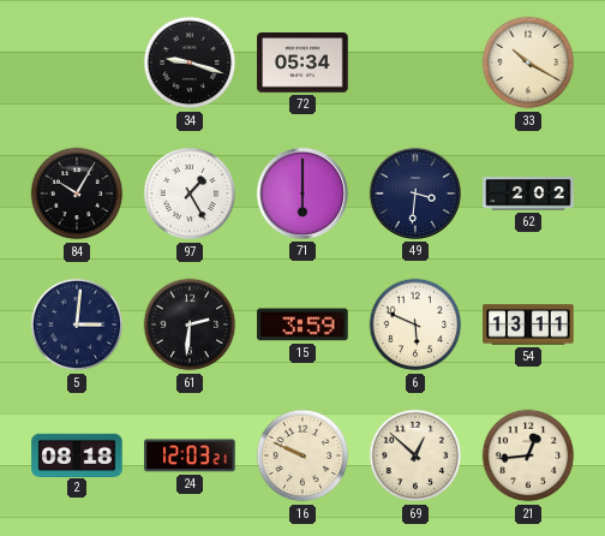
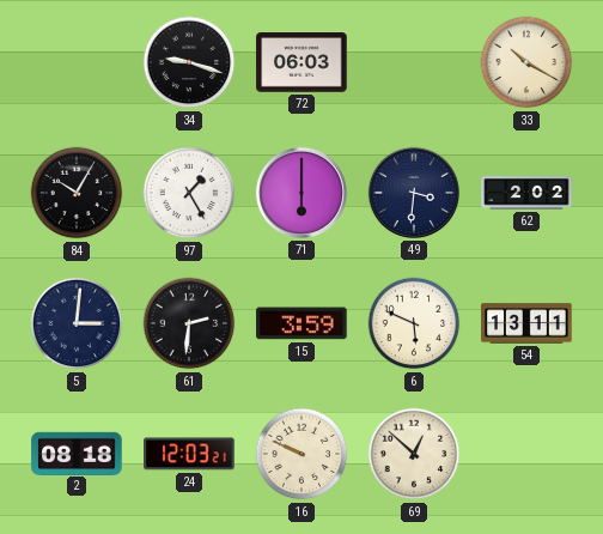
72: 05:34 -> 06:03
21: 12:44 -> none
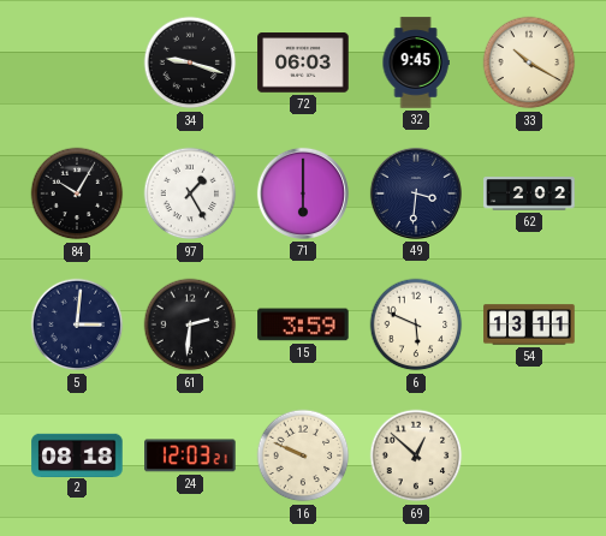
32: none -> 9:45
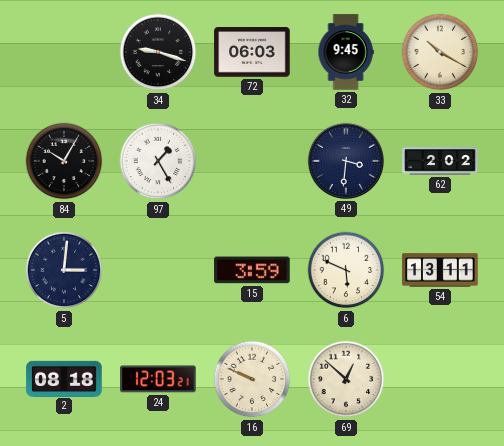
71: 6:00 -> none
61: 2:31 -> none
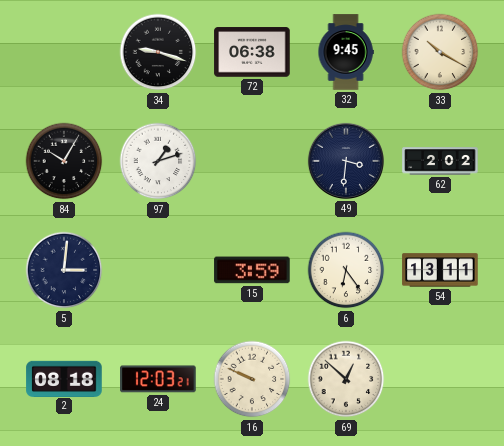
72: 06:03 -> 06:38
97: 1:25 -> 1:12
6: 5:49 -> 6:24
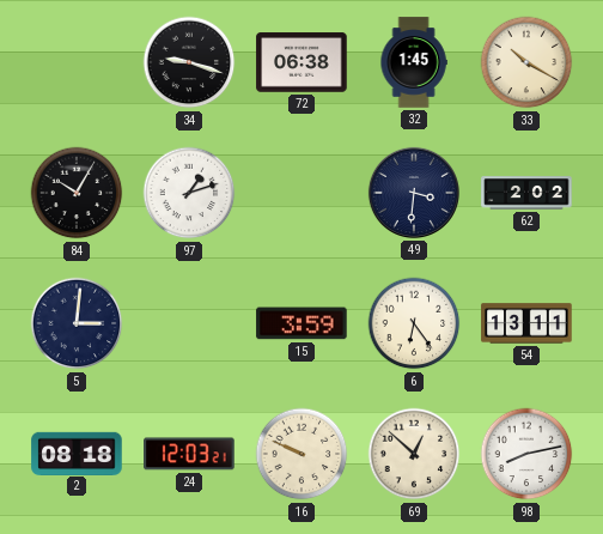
32: 9:45 -> 1:45
98: none -> 8:13
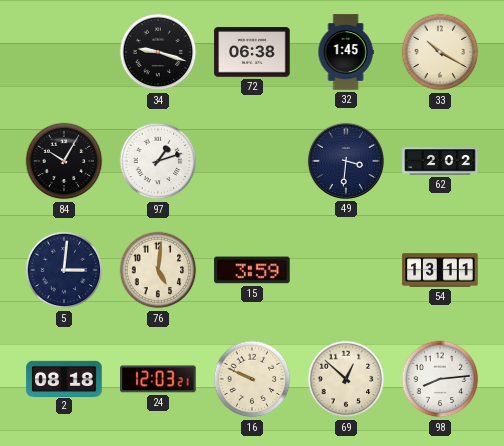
76: none -> 5:01
6: 6:24 -> none
98: 8:13 -> 8:14
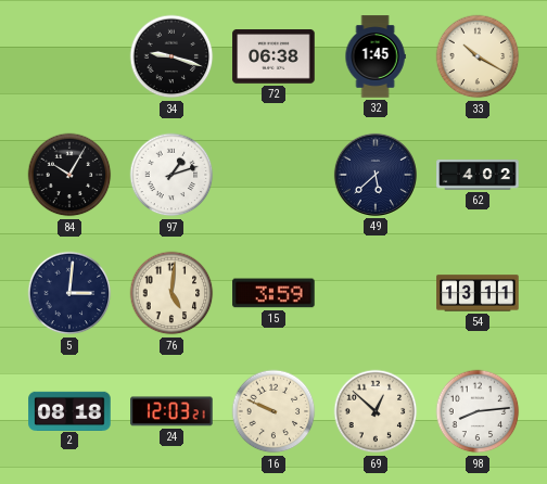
49: 3:31 -> 5:38
62: 2:02 -> 4:02
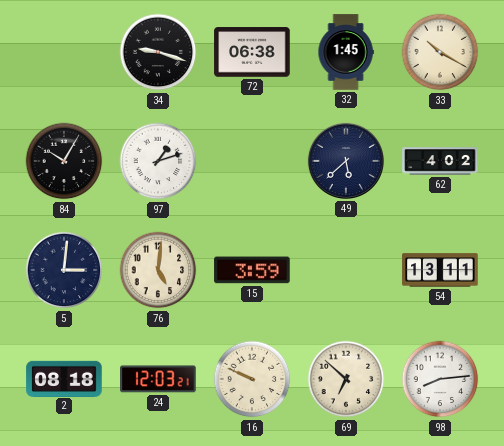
69: 12:52 -> 6:52
